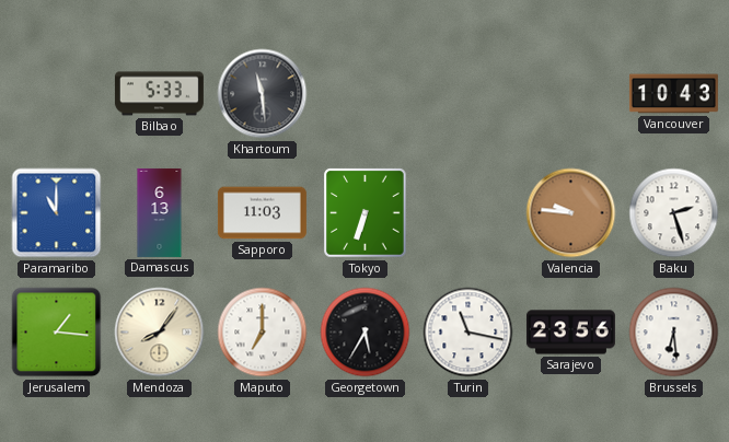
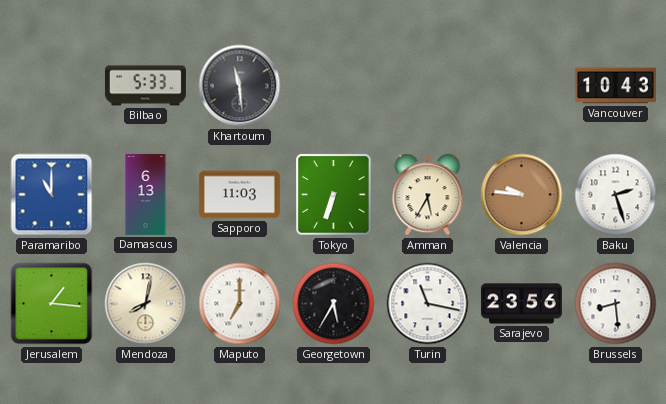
Amman: none -> 5:35
Mendoza: 8:06 -> 8:02
Brussels: 6:29 -> 8:29
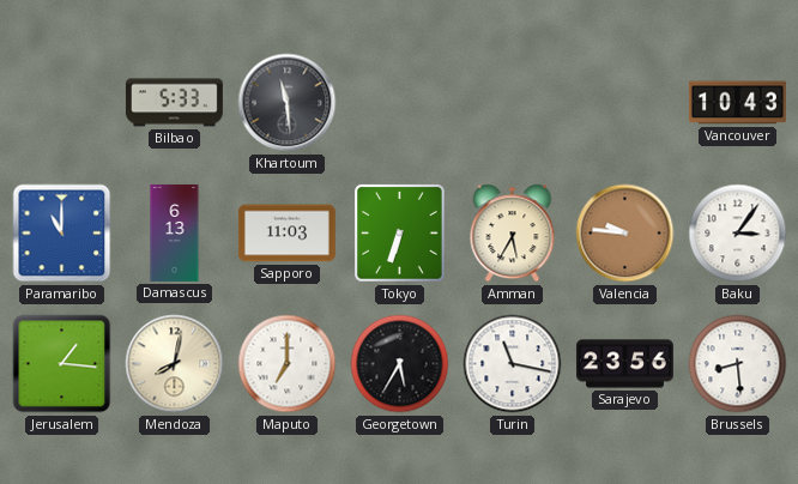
Baku: 2:27 -> 3:06
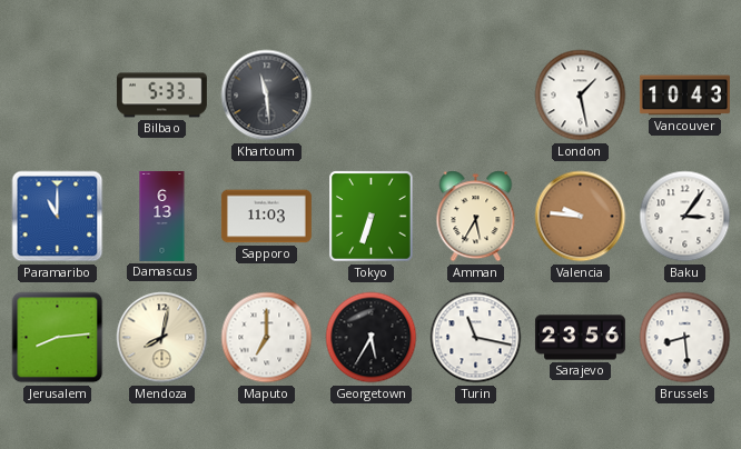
London: none -> 1:28
Jerusalem: 1:16 -> 8:14
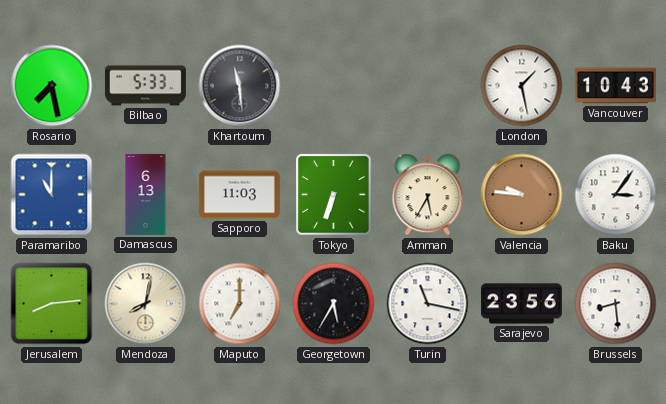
Rosario: none -> 7:28
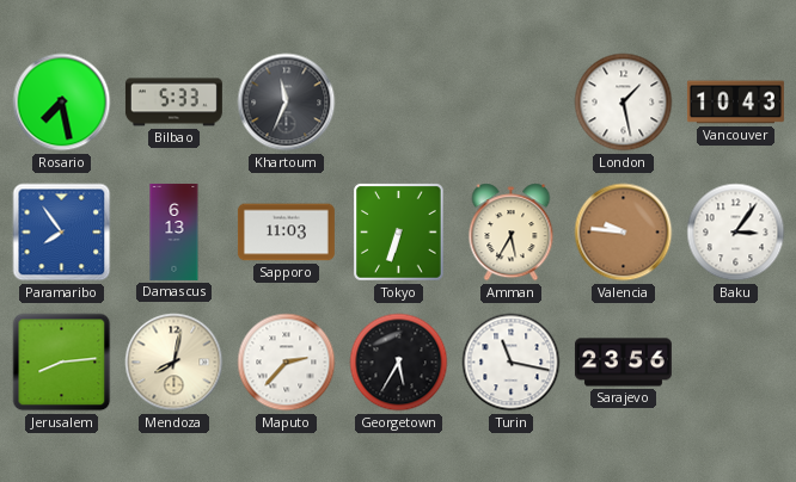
Khartoum: 11:29 -> 11:34
Paramaribo: 11:00 -> 7:54
Maputo: 7:00 -> 2:37
Brussels: 8:29 -> none
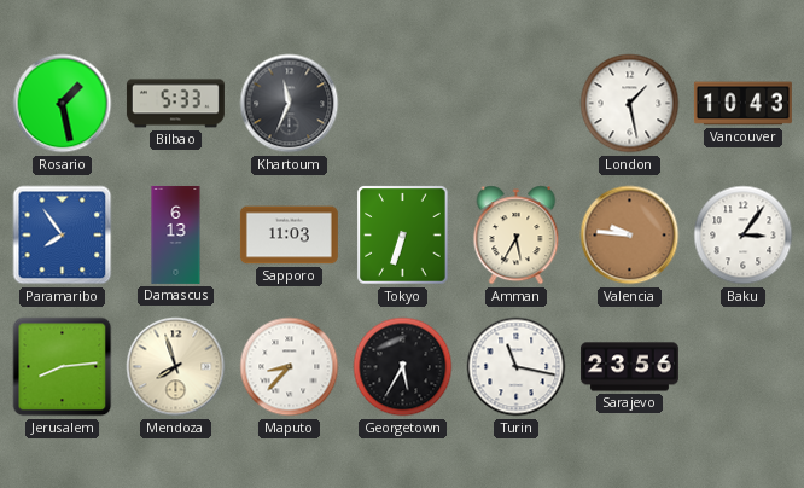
Rosario: 7:28 -> 1:28
Mendoza: 8:02 -> 7:57
Maputo: 2:37 -> 8:37
